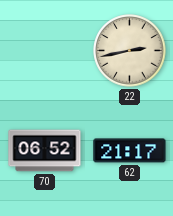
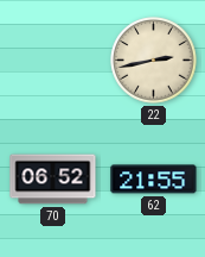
62: 21:17 -> 21:55
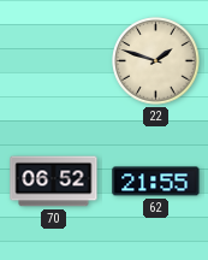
22: 2:43 -> 1:48
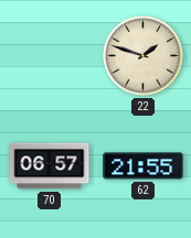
70: 06:52 -> 06:57
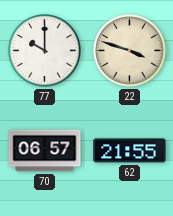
77: none -> 10:00
22: 1:48 -> 3:48
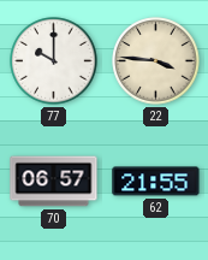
22: 3:48 -> 3:46
